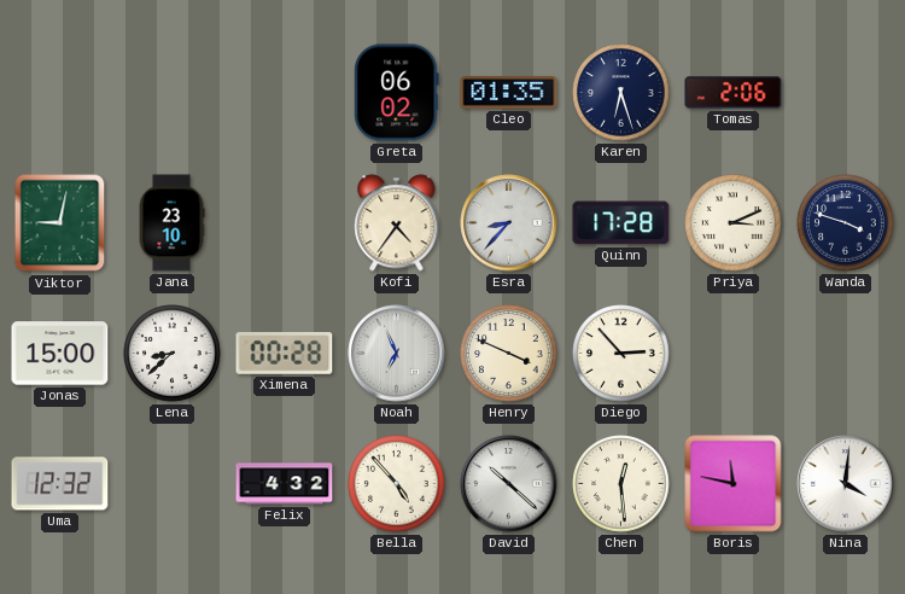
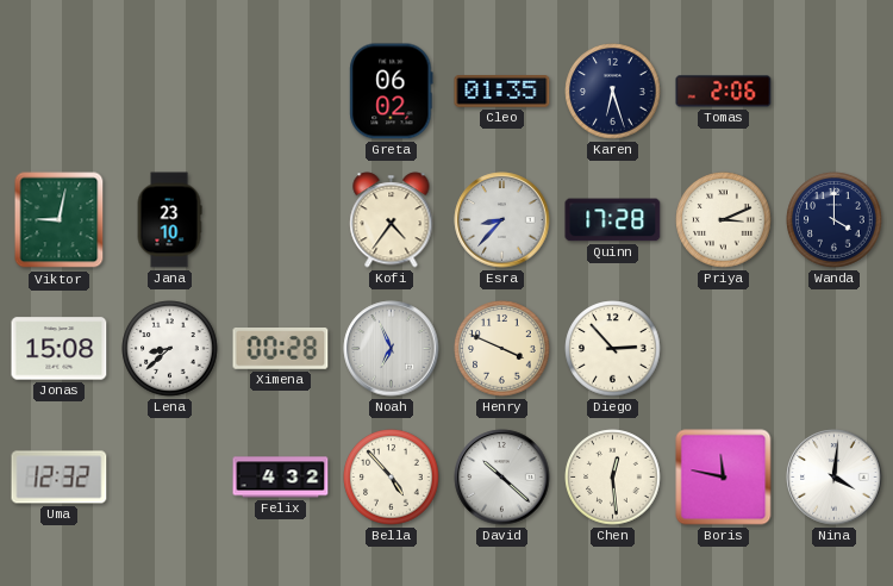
Wanda: 3:48 -> 4:00
Jonas: 15:00 -> 15:08
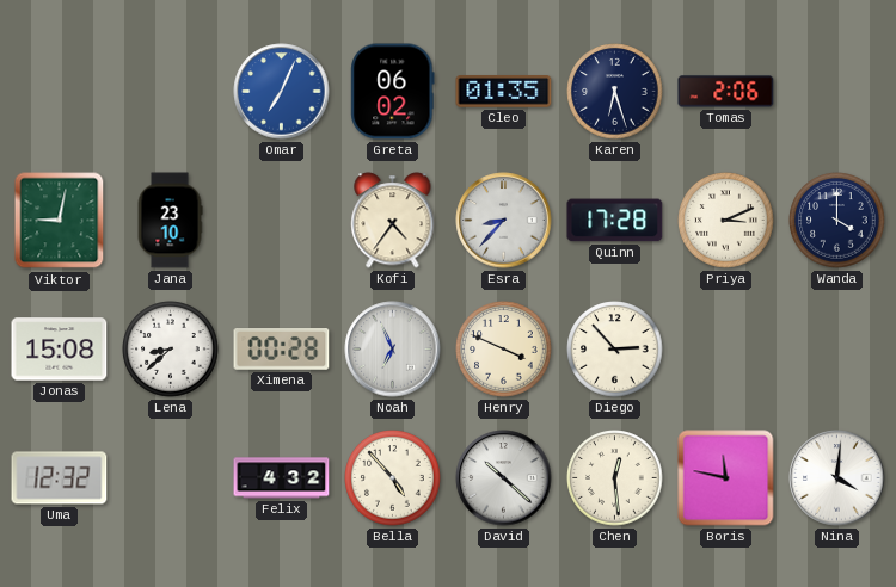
Omar: none -> 7:04
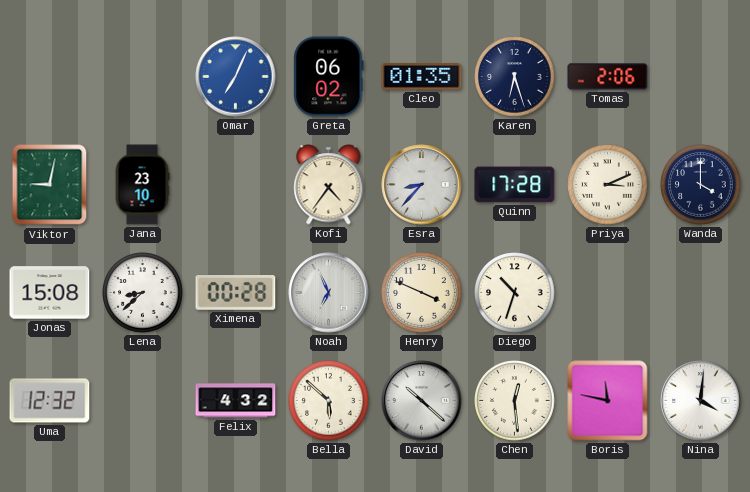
Diego: 2:53 -> 10:33
Bella: 4:53 -> 5:52
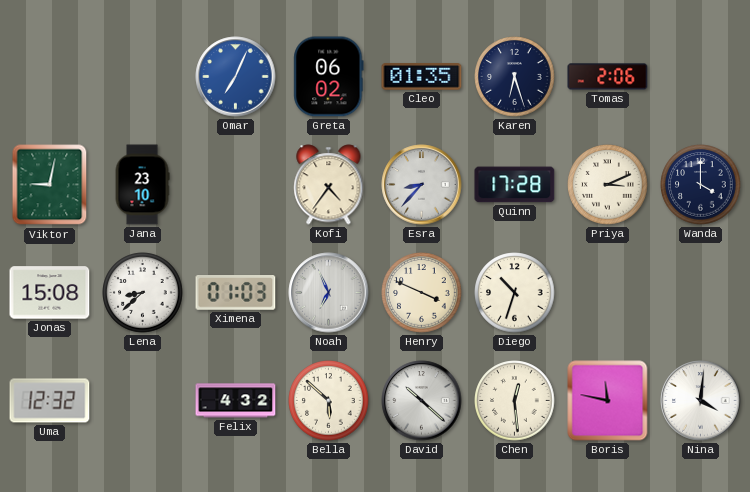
Ximena: 00:28 -> 01:03
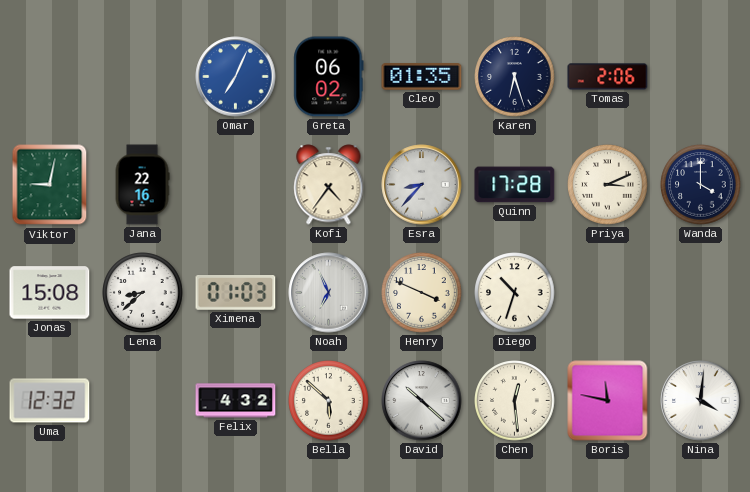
Jana: 23:10 -> 22:16
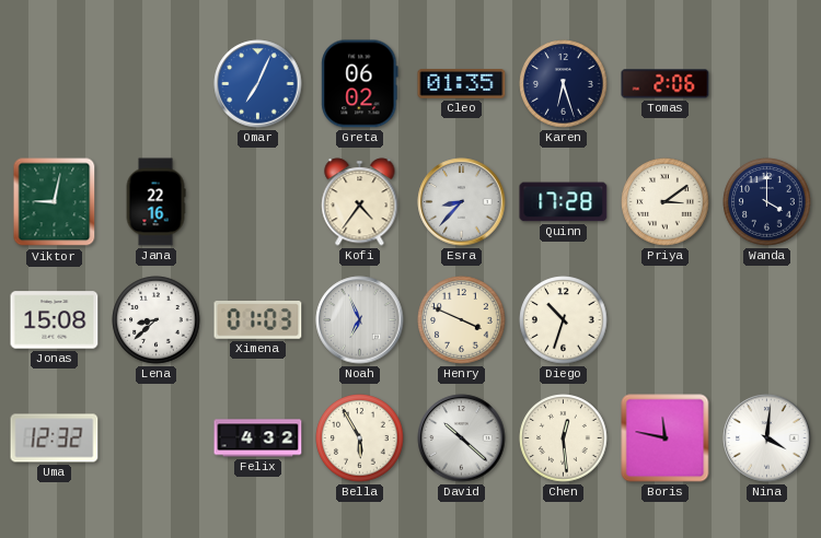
Priya: 3:11 -> 3:09
Bella: 5:52 -> 5:55
